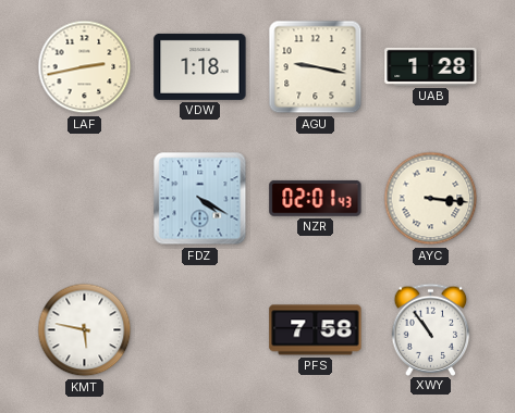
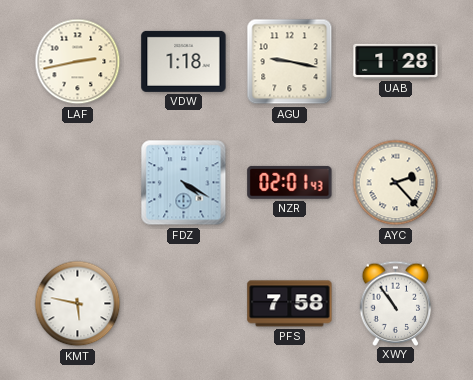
AYC: 3:16 -> 2:23
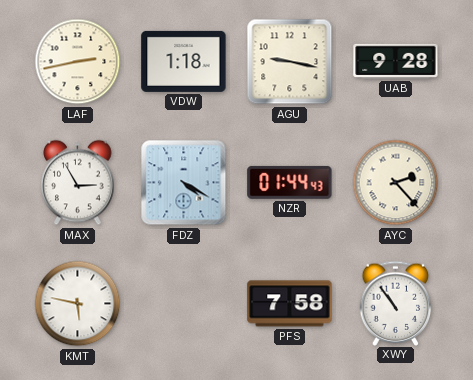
UAB: 1:28 -> 9:28
MAX: none -> 2:55
NZR: 02:01 -> 01:44
